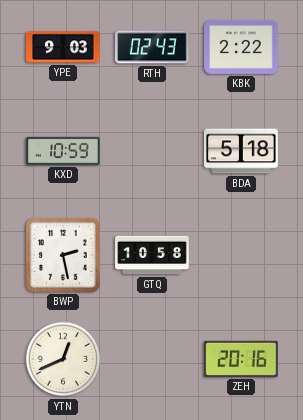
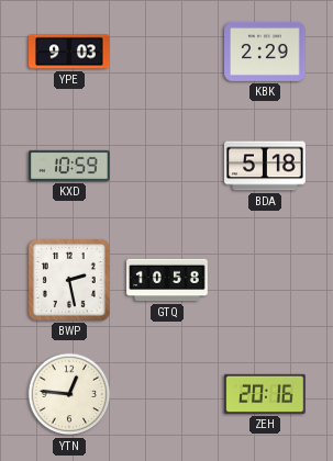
RTH: 02:43 -> none
KBK: 2:22 -> 2:29
YTN: 12:41 -> 12:46
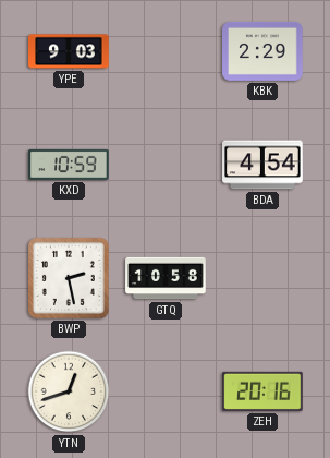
BDA: 5:18 -> 4:54
YTN: 12:46 -> 12:42
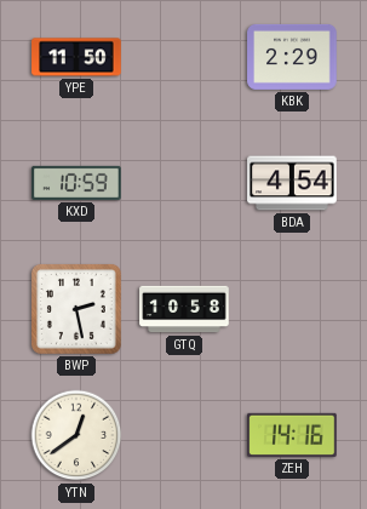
YPE: 9:03 -> 11:50
YTN: 12:42 -> 12:39
ZEH: 20:16 -> 14:16
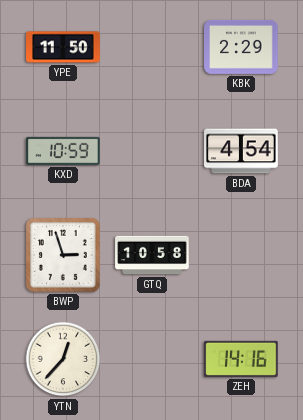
BWP: 2:28 -> 2:57
YTN: 12:39 -> 12:37
